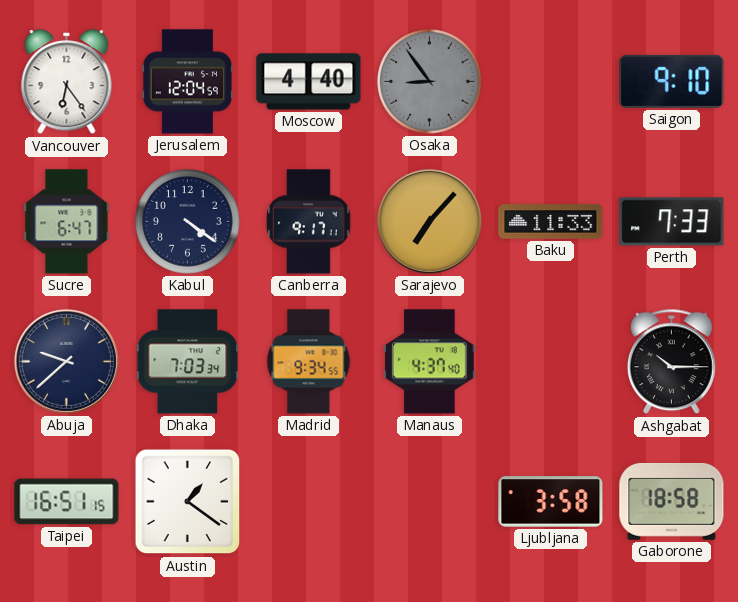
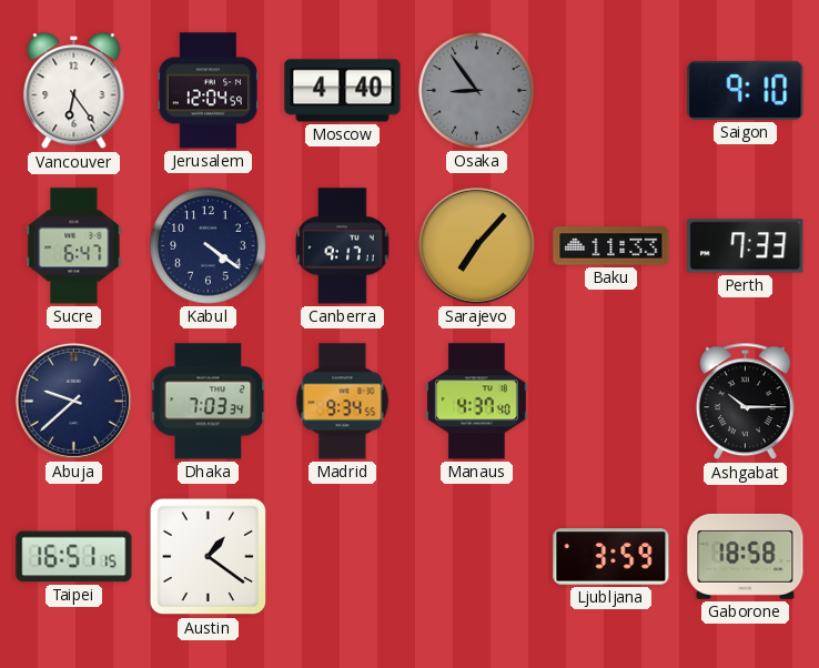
Ljubljana: 3:58 -> 3:59
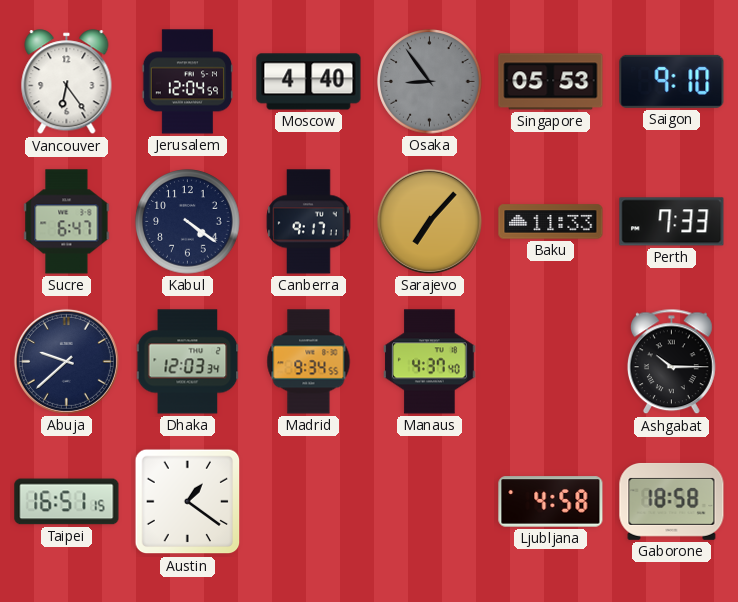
Singapore: none -> 05:53
Dhaka: 7:03 -> 12:03
Ljubljana: 3:59 -> 4:58
